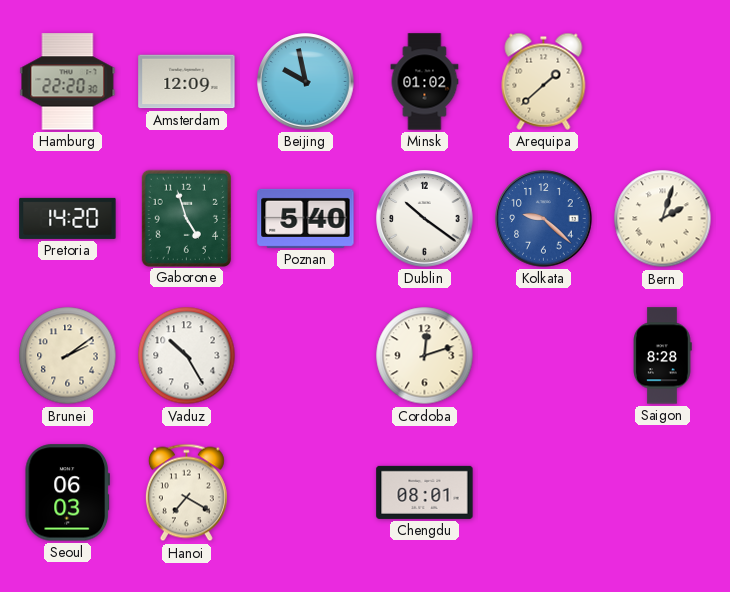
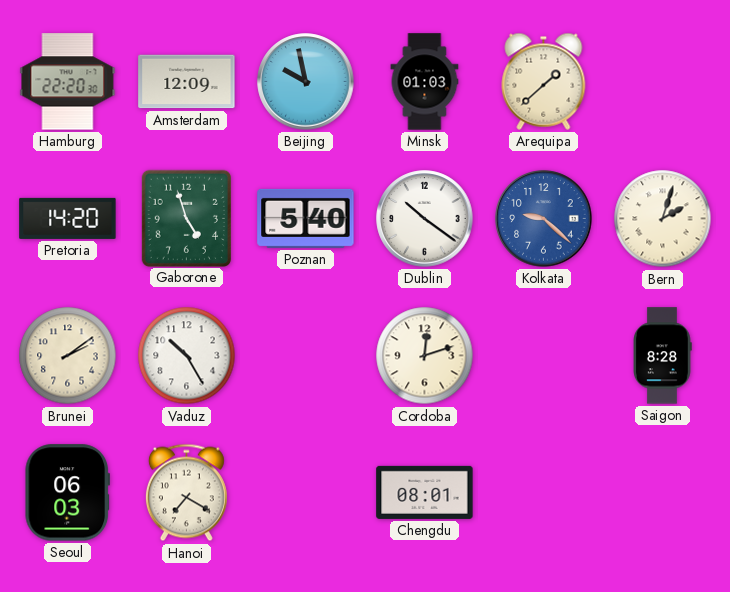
Minsk: 01:02 -> 01:03
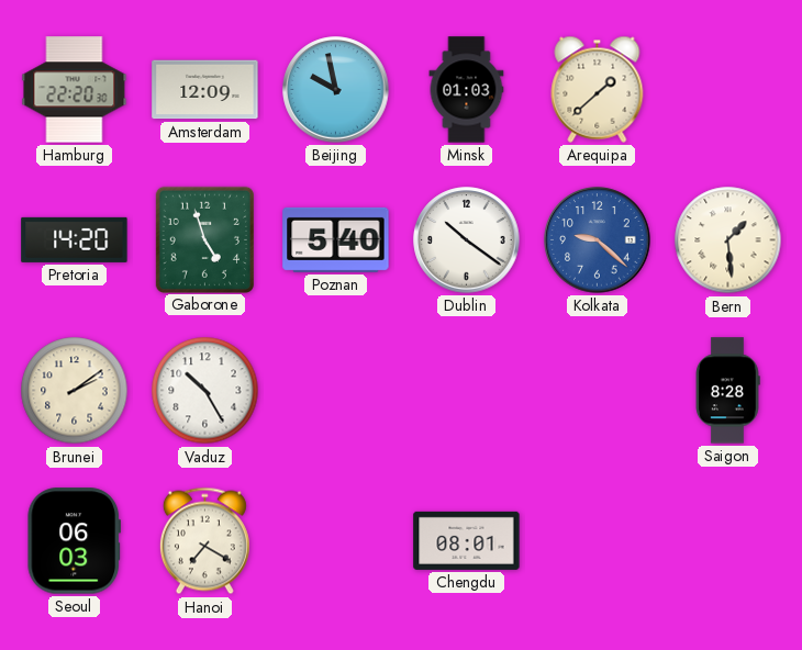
Bern: 2:03 -> 1:29
Cordoba: 12:12 -> none
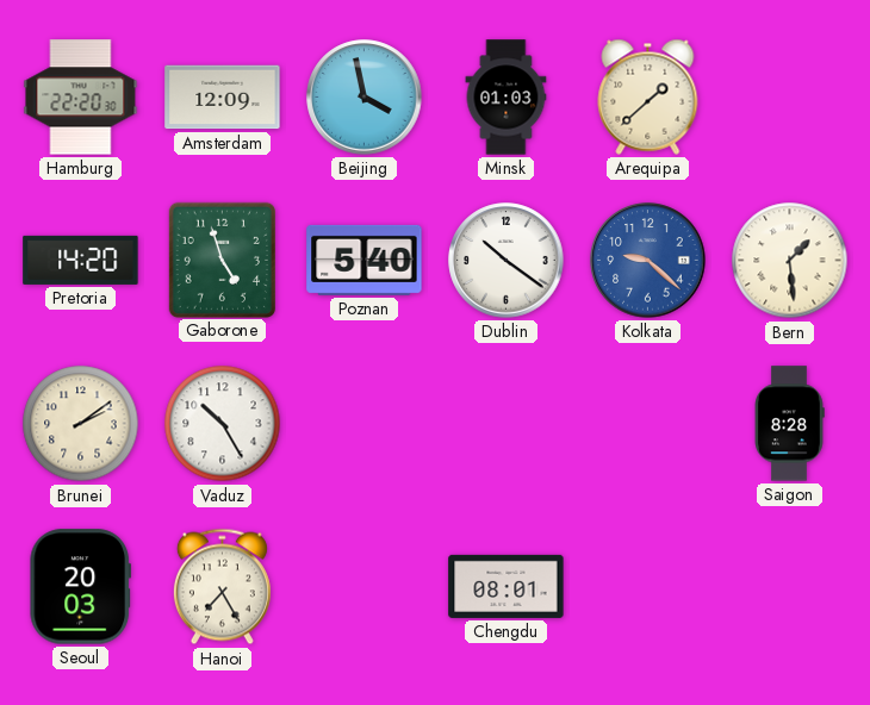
Beijing: 9:58 -> 3:58
Seoul: 06:03 -> 20:03
Hanoi: 7:20 -> 7:25
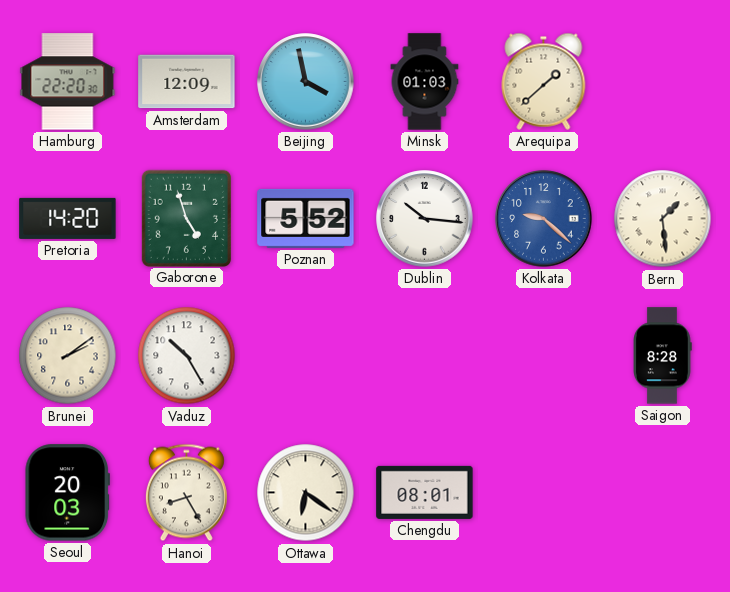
Poznan: 5:40 -> 5:52
Dublin: 10:21 -> 10:16
Hanoi: 7:25 -> 8:25
Ottawa: none -> 6:21
